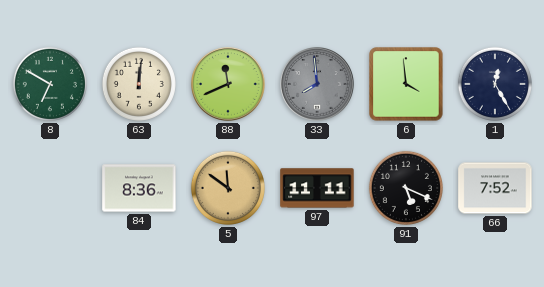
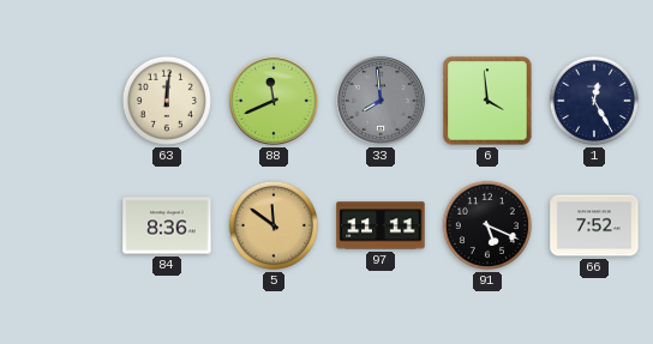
8: 6:50 -> none
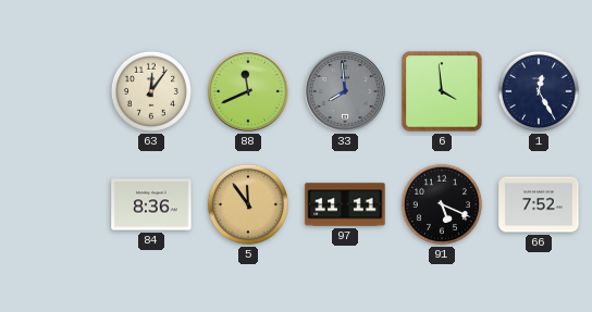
63: 12:01 -> 12:06
5: 11:51 -> 11:54
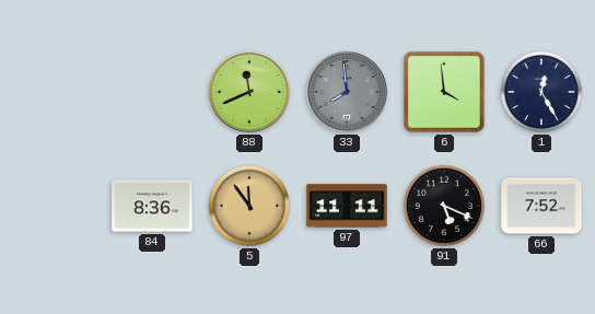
63: 12:06 -> none
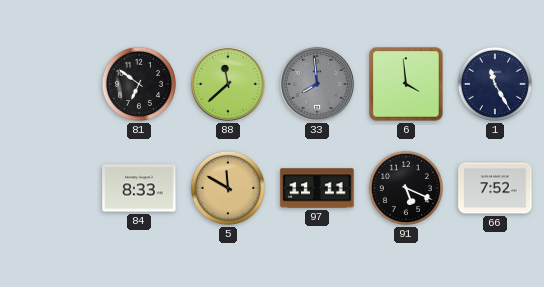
81: none -> 6:51
88: 11:41 -> 11:38
1: 12:25 -> 11:25
84: 8:36 -> 8:33
5: 11:54 -> 11:50
